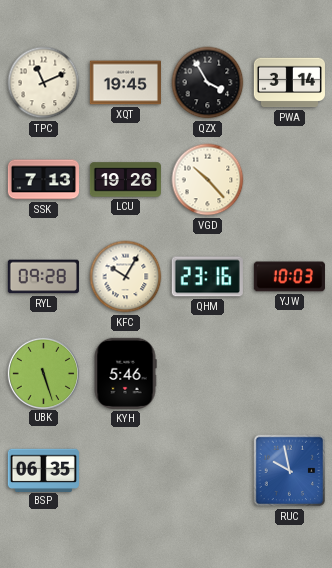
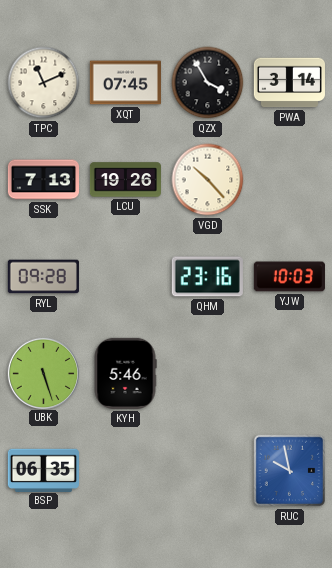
XQT: 19:45 -> 07:45
KFC: 10:05 -> none
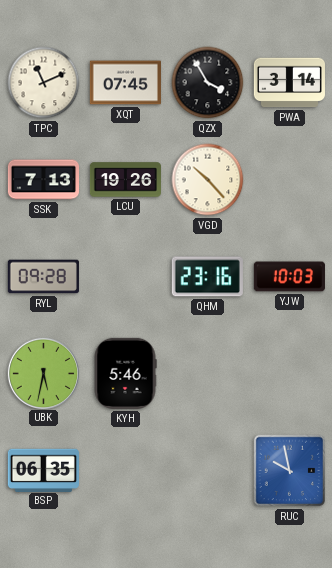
UBK: 5:27 -> 5:32
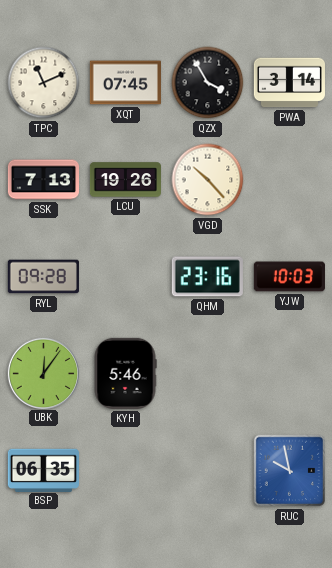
UBK: 5:32 -> 12:06
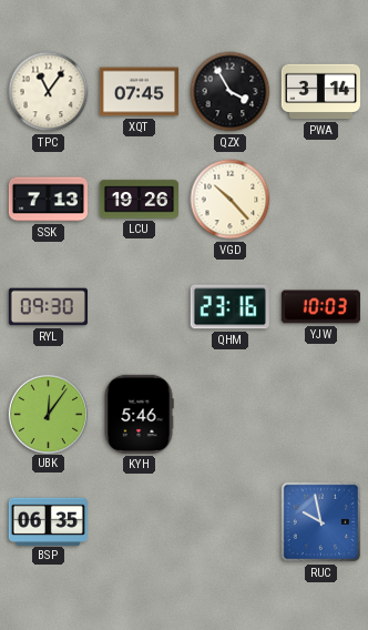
TPC: 11:11 -> 11:06
RYL: 09:28 -> 09:30
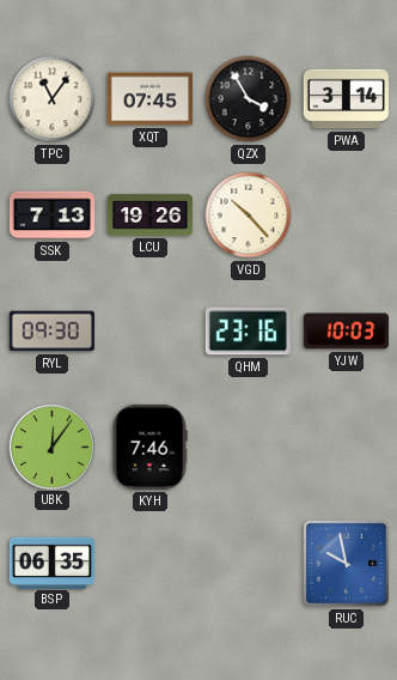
KYH: 5:46 -> 7:46
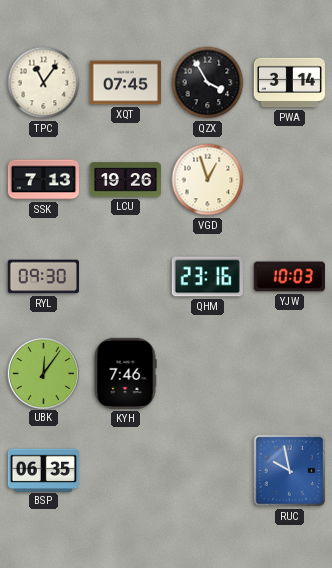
VGD: 10:23 -> 12:57
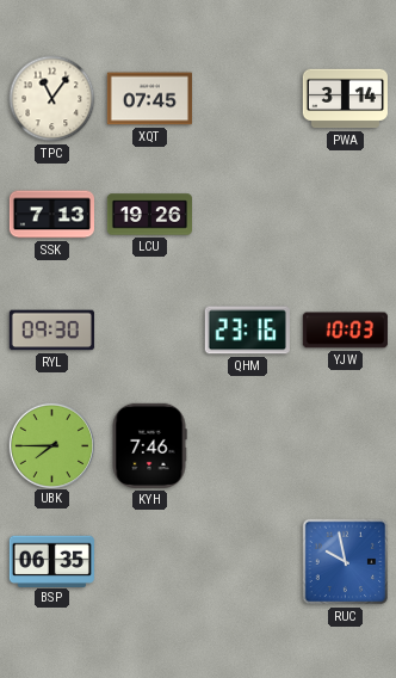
QZX: 3:55 -> none
VGD: 12:57 -> none
UBK: 12:06 -> 7:45
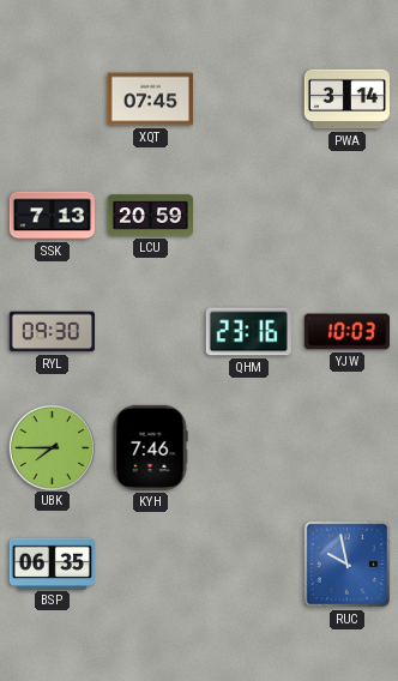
TPC: 11:06 -> none
LCU: 19:26 -> 20:59
